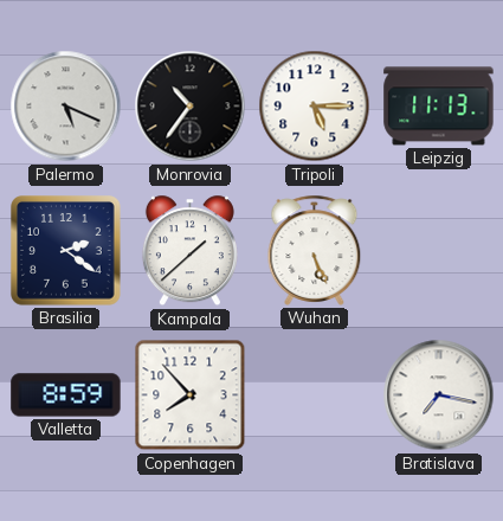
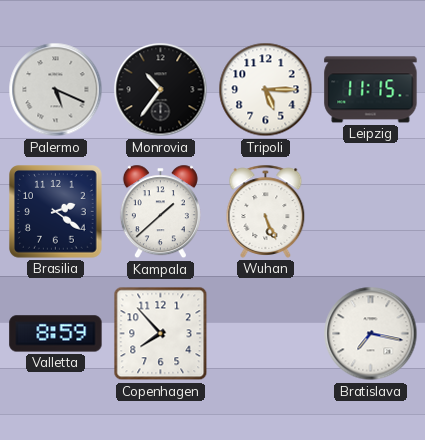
Leipzig: 11:13 -> 11:15
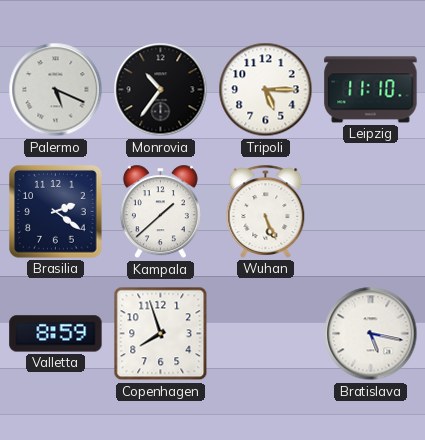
Leipzig: 11:15 -> 11:10
Copenhagen: 7:53 -> 7:57
Bratislava: 7:17 -> 5:17
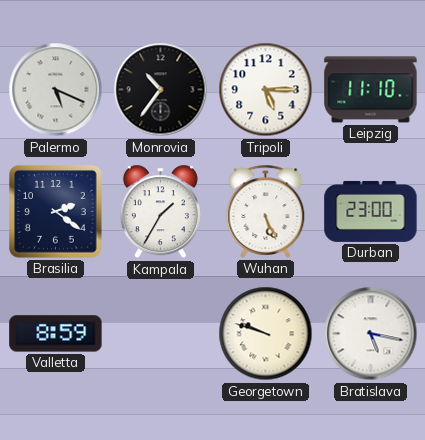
Kampala: 1:38 -> 1:35
Durban: none -> 23:00
Copenhagen: 7:57 -> none
Georgetown: none -> 9:48
